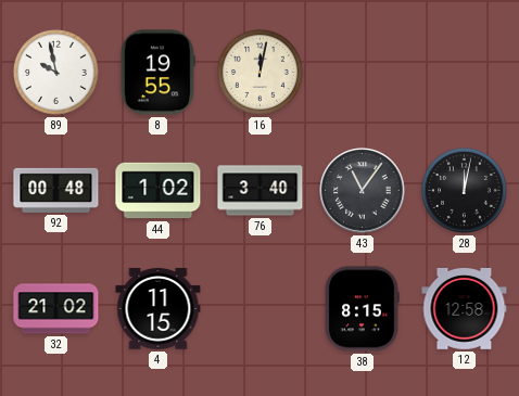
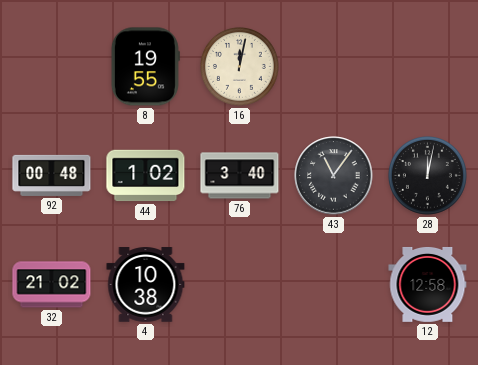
89: 9:58 -> none
4: 11:15 -> 10:38
38: 8:15 -> none
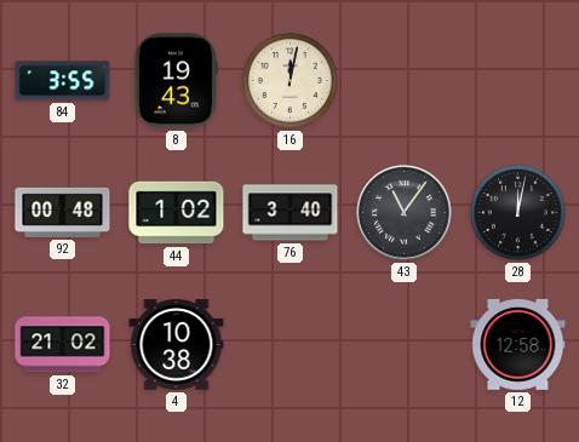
84: none -> 3:55
8: 19:55 -> 19:43
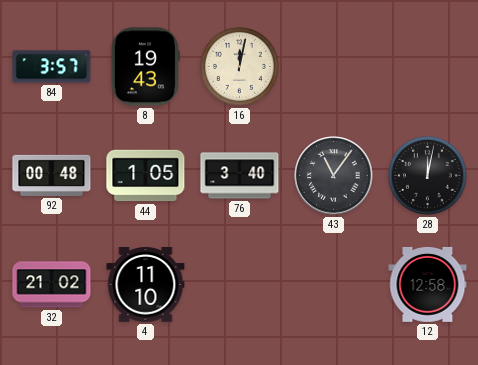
84: 3:55 -> 3:57
44: 1:02 -> 1:05
4: 10:38 -> 11:10
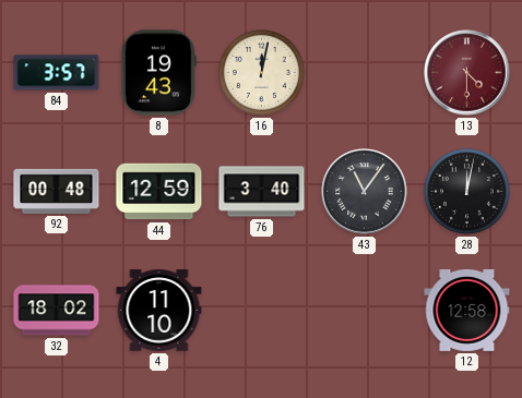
13: none -> 4:30
44: 1:05 -> 12:59
32: 21:02 -> 18:02
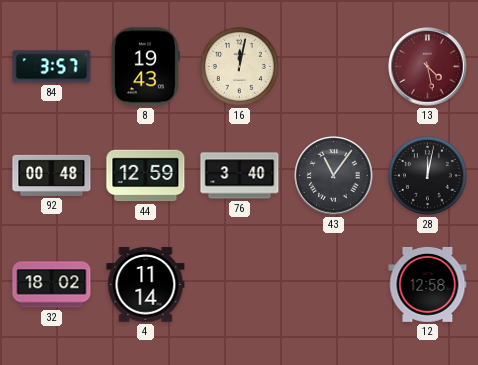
13: 4:30 -> 4:28
4: 11:10 -> 11:14
